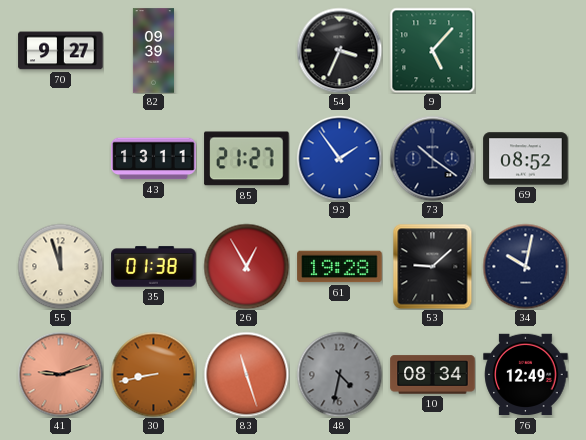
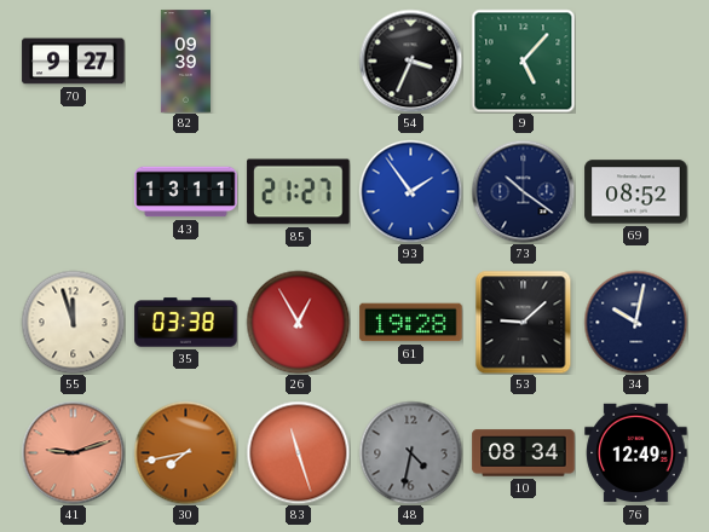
35: 01:38 -> 03:38
30: 8:43 -> 7:43
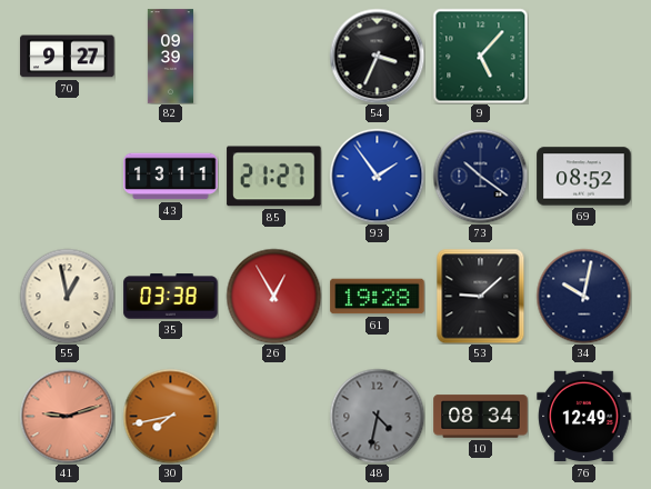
55: 11:57 -> 12:58
83: 11:27 -> none
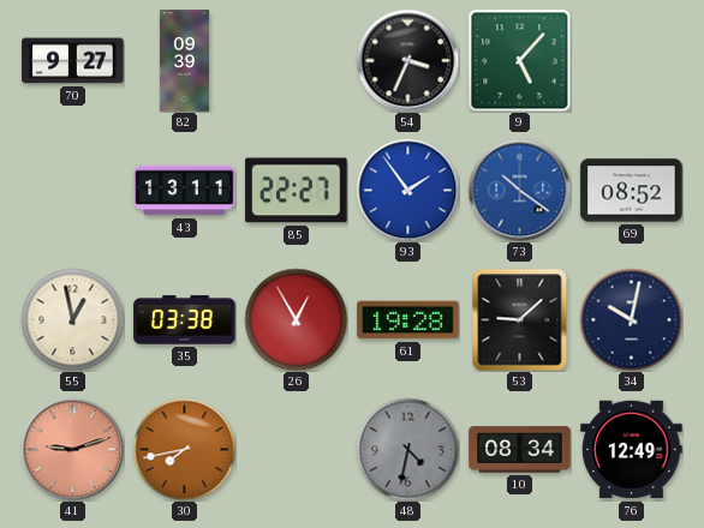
85: 21:27 -> 22:27
73 dial: navy -> blue
